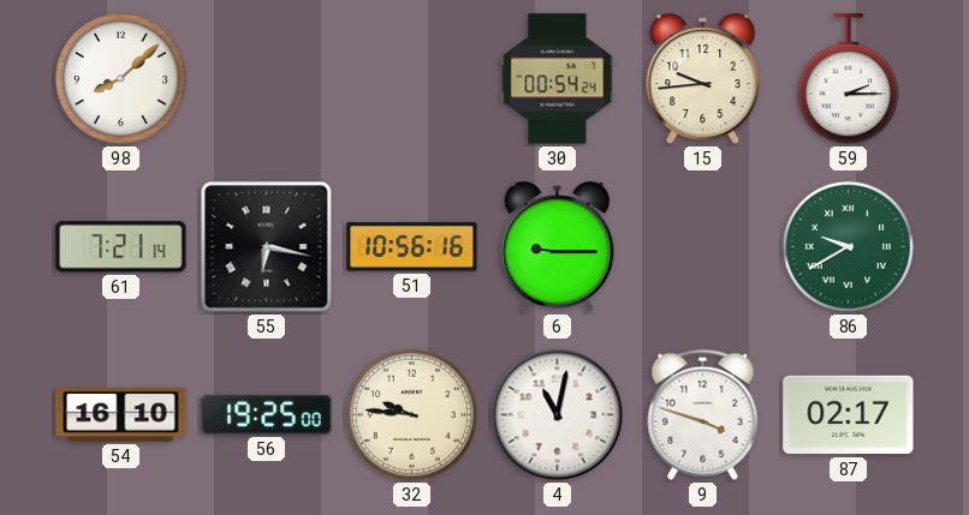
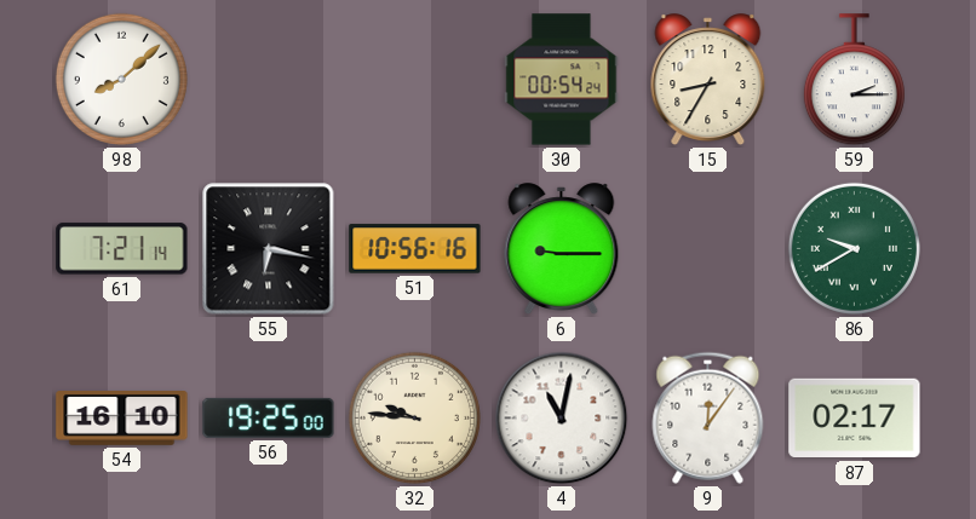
15: 9:44 -> 8:35
9: 3:48 -> 12:06
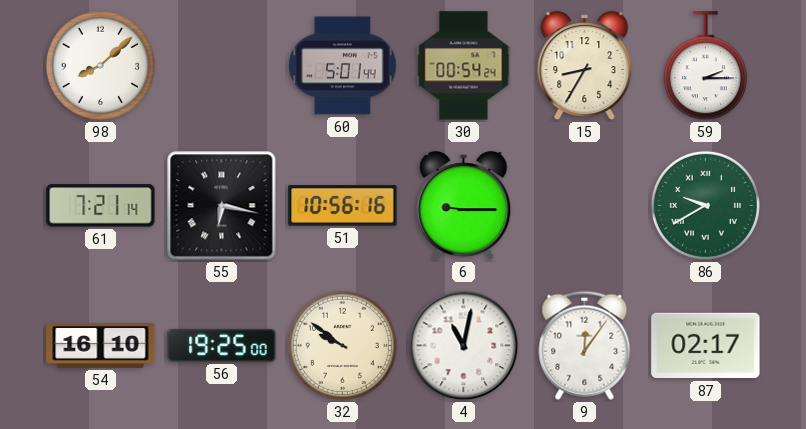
60: none -> 5:01
32: 9:46 -> 9:51
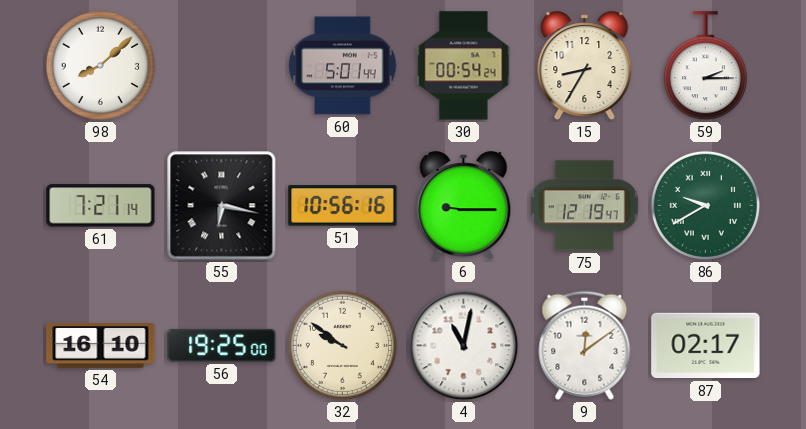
75: none -> 12:19
9: 12:06 -> 12:09
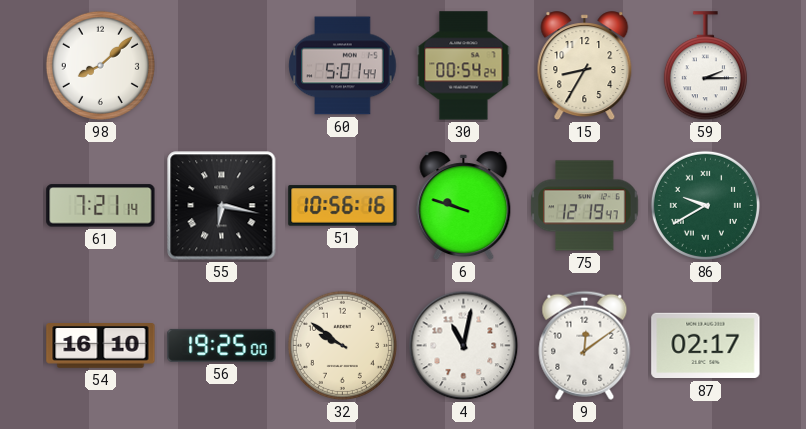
6: 9:15 -> 9:48
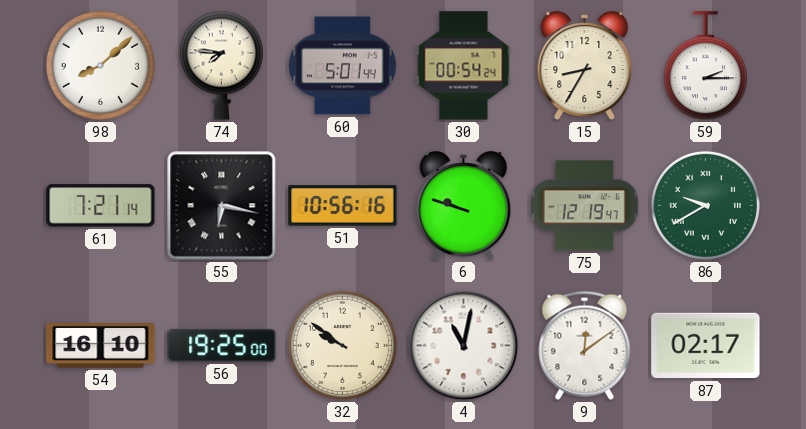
74: none -> 7:46
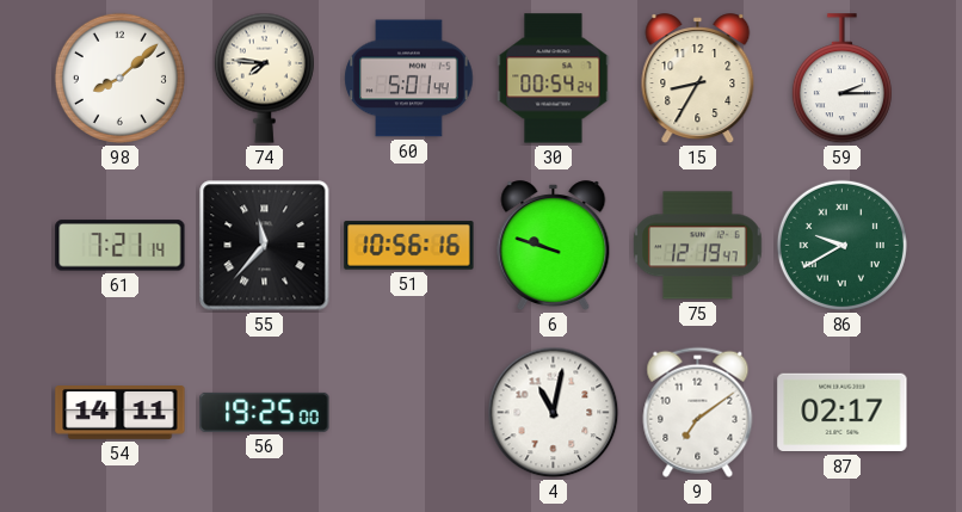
55: 6:17 -> 11:37
54: 16:10 -> 14:11
32: 9:51 -> none
9: 12:09 -> 7:09
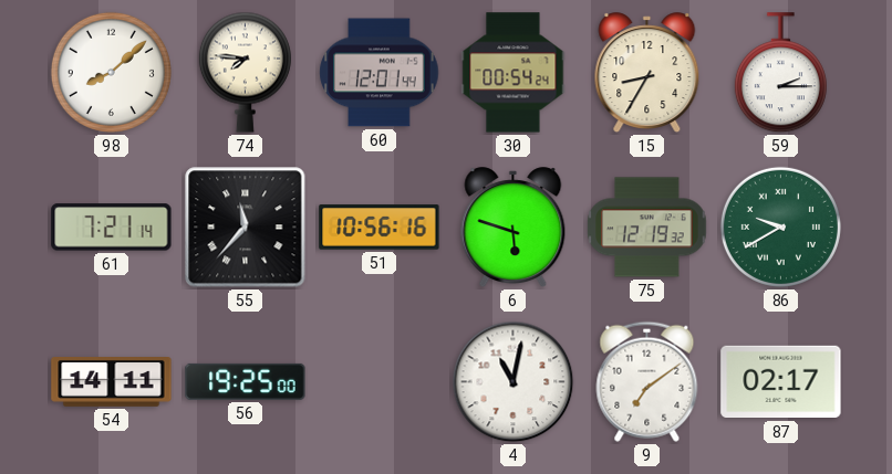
60: 5:01 -> 12:01
6: 9:48 -> 5:48
75: 12:19:47 -> 12:19:32
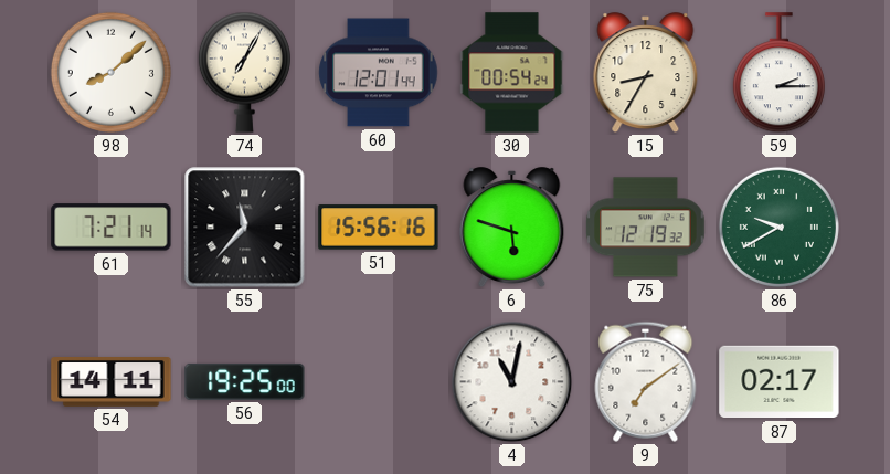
74: 7:46 -> 7:05
51: 10:56 -> 15:56
